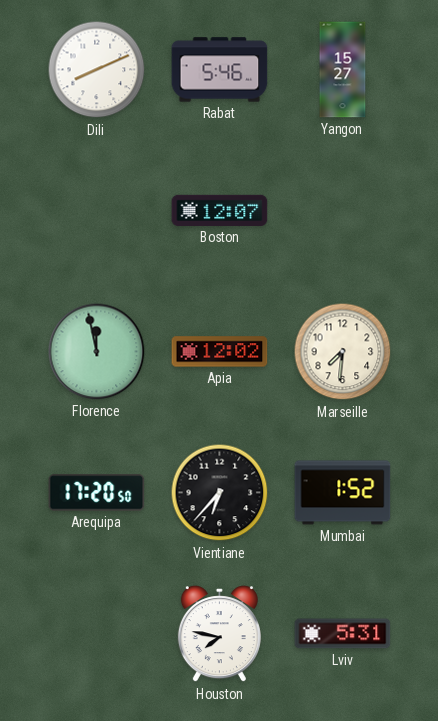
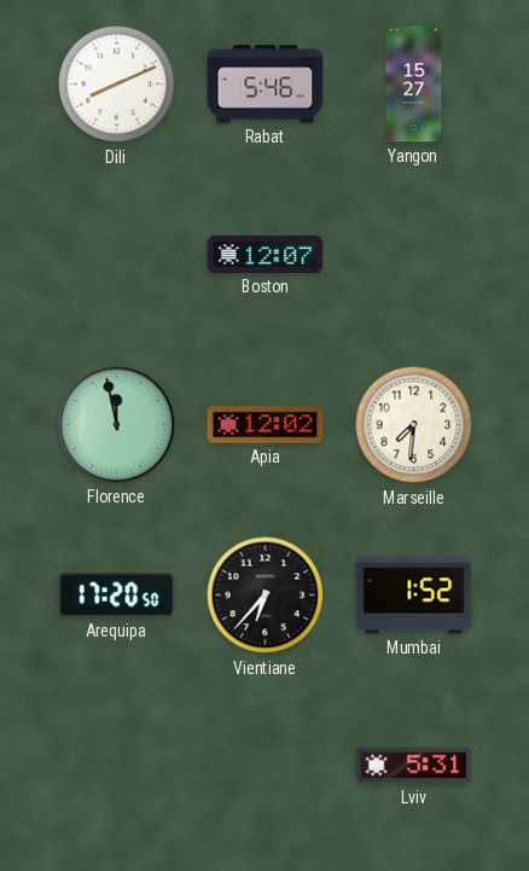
Houston: 7:47 -> none
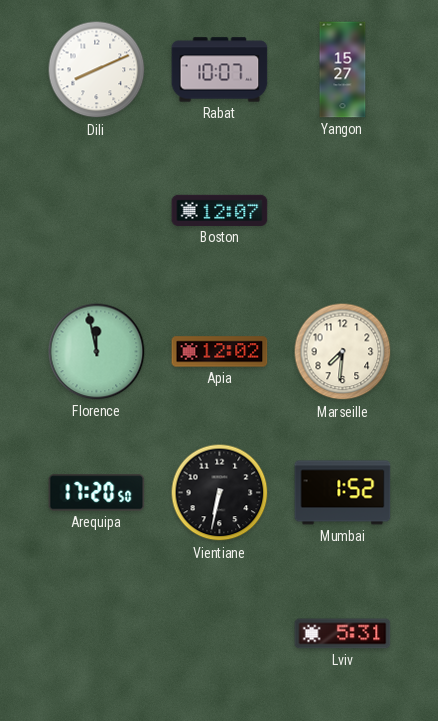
Rabat: 5:46 -> 10:07
Vientiane: 6:37 -> 6:32
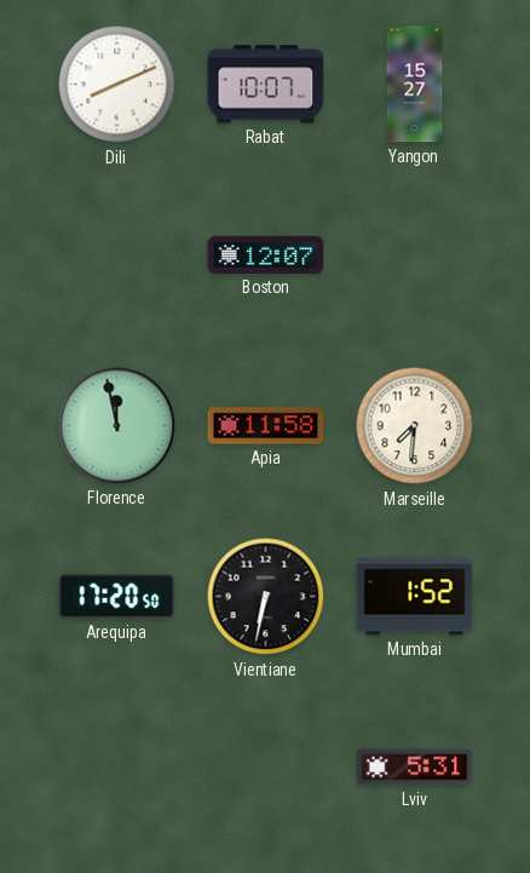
Apia: 12:02 -> 11:58
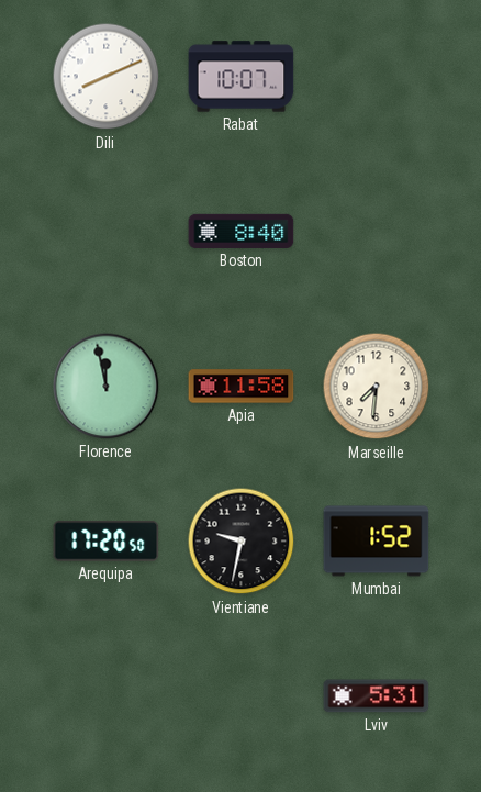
Yangon: 15:27 -> none
Boston: 12:07 -> 8:40
Vientiane: 6:32 -> 9:32
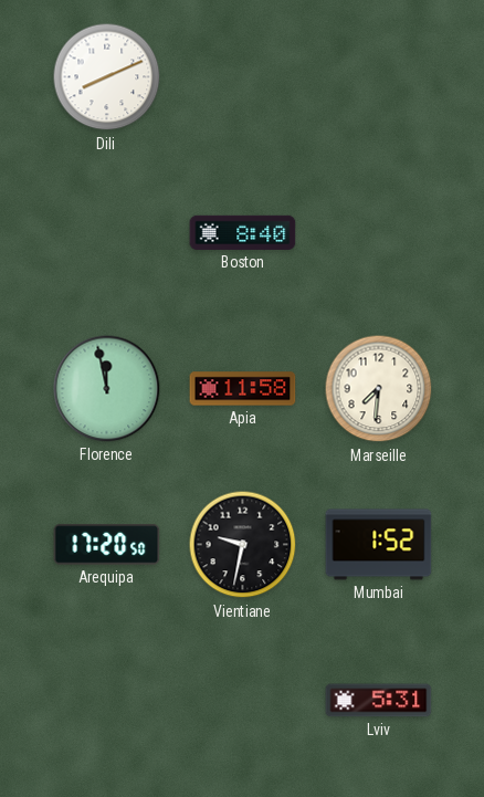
Rabat: 10:07 -> none
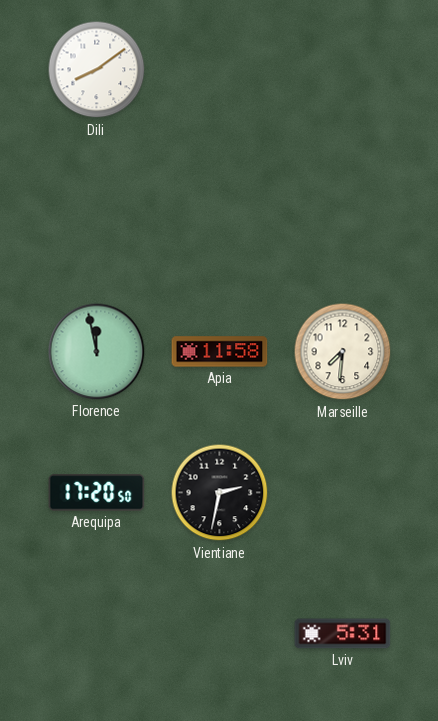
Dili: 8:11 -> 8:09
Boston: 8:40 -> none
Vientiane: 9:32 -> 2:32
Mumbai: 1:52 -> none
